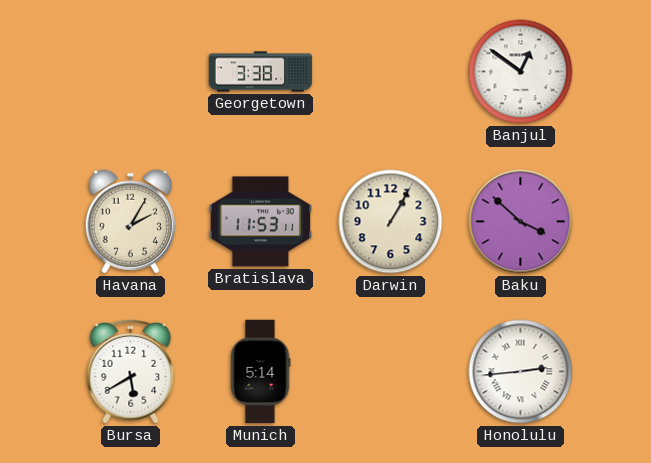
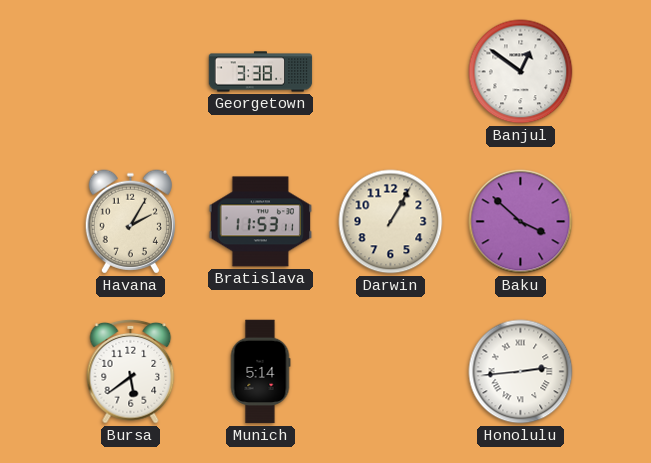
Bursa: 5:40 -> 5:39
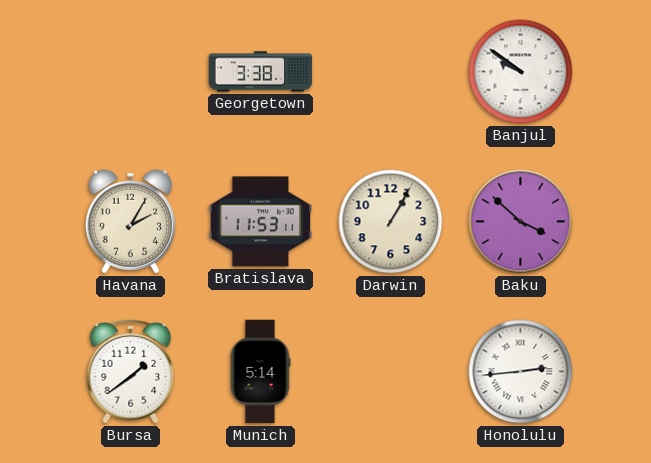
Banjul: 12:51 -> 9:51
Bursa: 5:39 -> 1:39
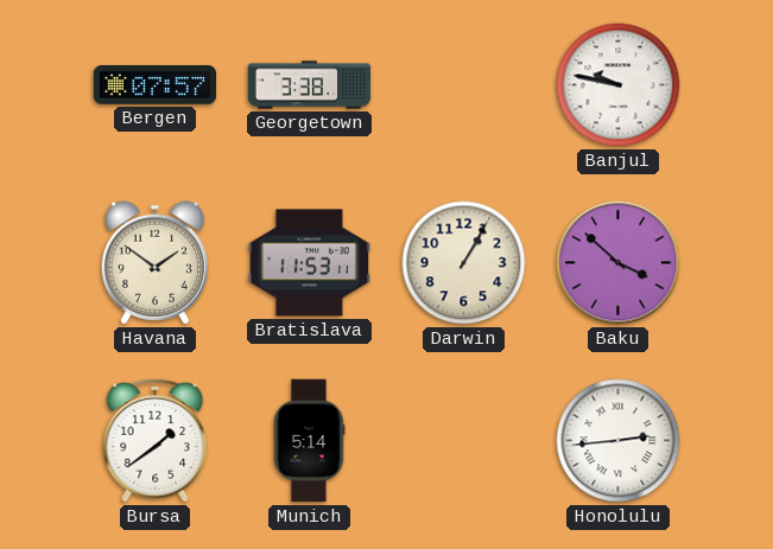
Bergen: none -> 07:57
Banjul: 9:51 -> 9:47
Havana: 2:05 -> 1:51
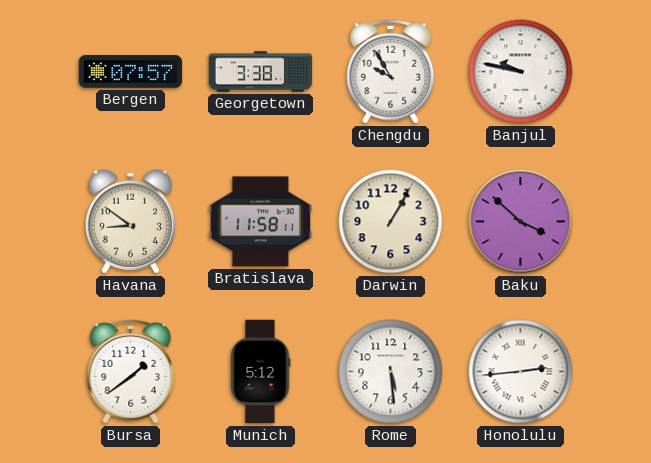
Chengdu: none -> 9:55
Havana: 1:51 -> 8:51
Bratislava: 11:53 -> 11:58
Munich: 5:14 -> 5:12
Rome: none -> 5:29
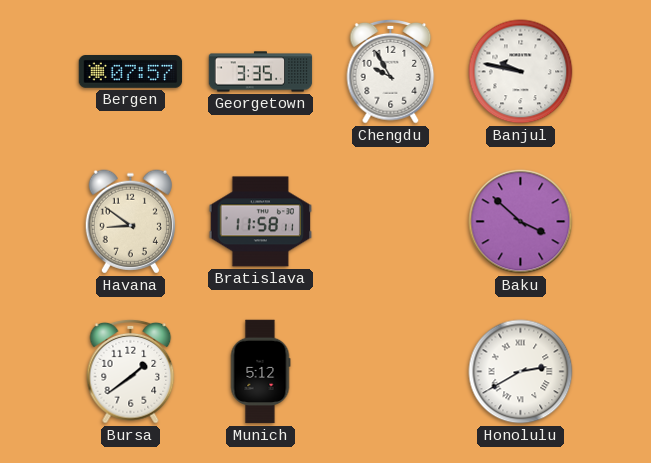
Georgetown: 3:38 -> 3:35
Darwin: 1:05 -> none
Rome: 5:29 -> none
Honolulu: 2:44 -> 2:40
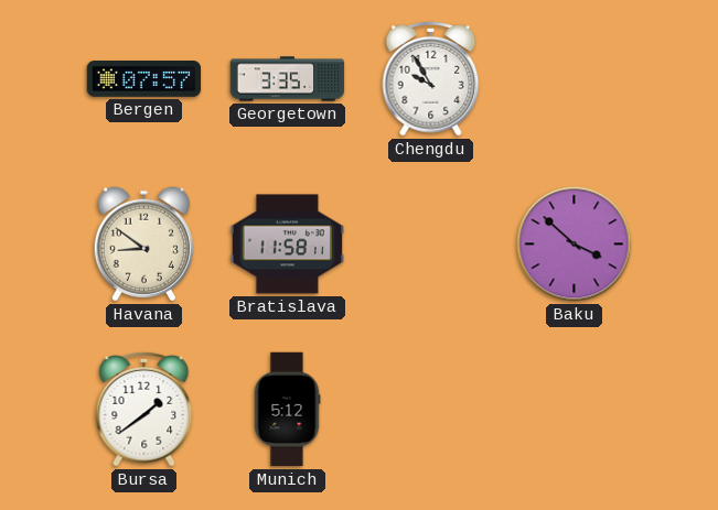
Banjul: 9:47 -> none
Honolulu: 2:40 -> none
